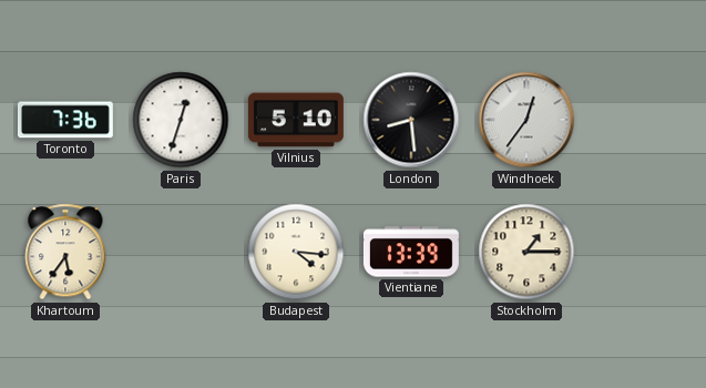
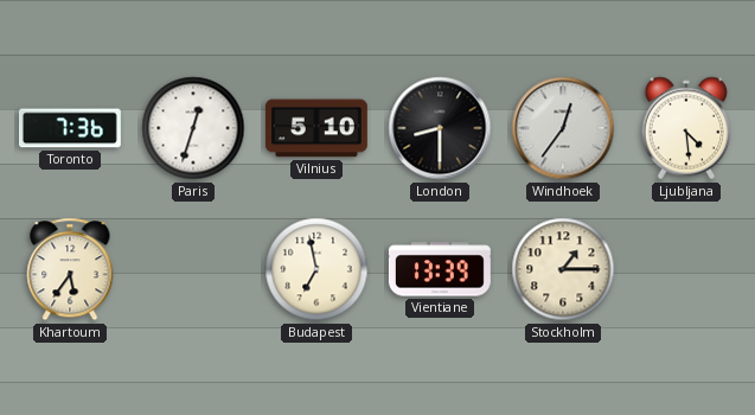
London: 8:29 -> 8:30
Ljubljana: none -> 4:29
Budapest: 4:16 -> 6:58
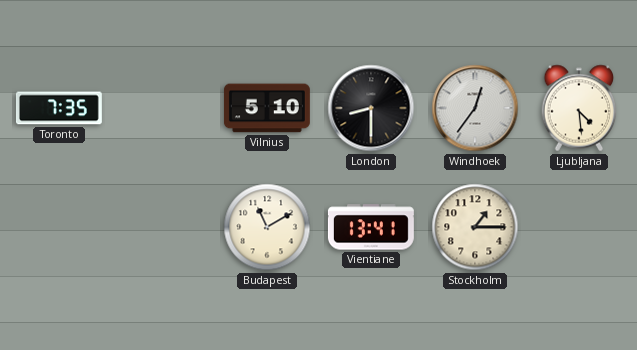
Toronto: 7:36 -> 7:35
Paris: 12:33 -> none
Khartoum: 5:36 -> none
Budapest: 6:58 -> 11:10
Vientiane: 13:39 -> 13:41
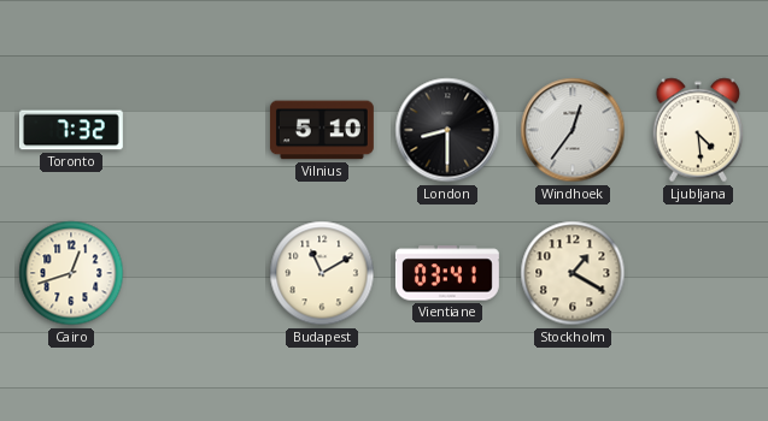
Toronto: 7:35 -> 7:32
Cairo: none -> 12:42
Vientiane: 13:41 -> 03:41
Stockholm: 1:15 -> 1:20
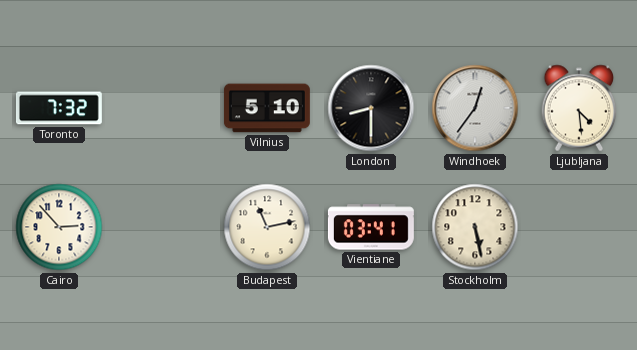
Cairo: 12:42 -> 2:53
Budapest: 11:10 -> 11:13
Stockholm: 1:20 -> 5:28
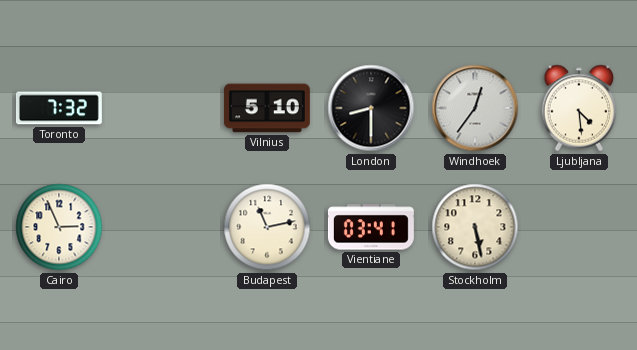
Cairo: 2:53 -> 2:56
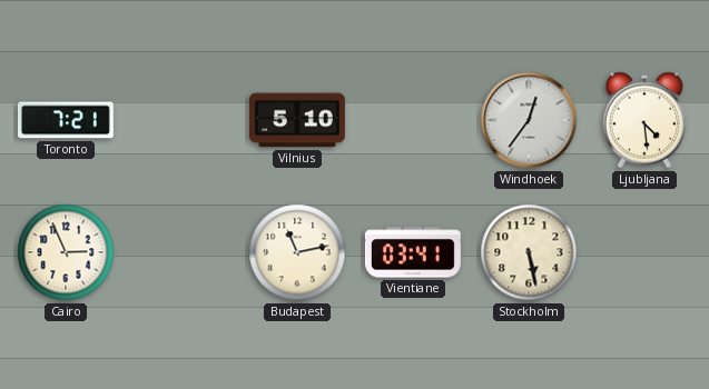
Toronto: 7:32 -> 7:21
London: 8:30 -> none
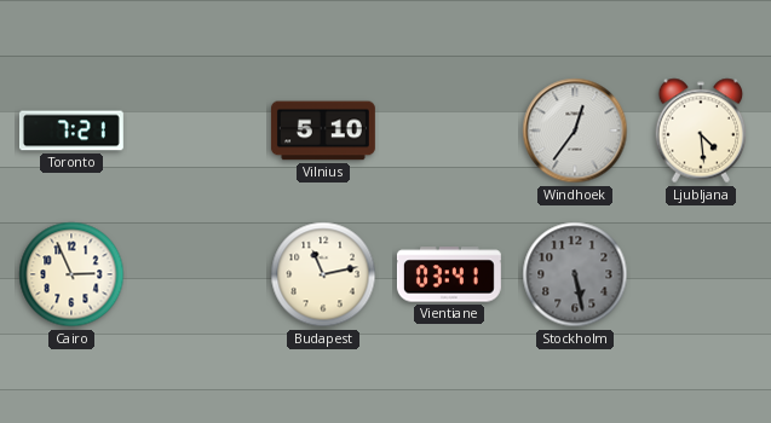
Stockholm dial: cream -> grey
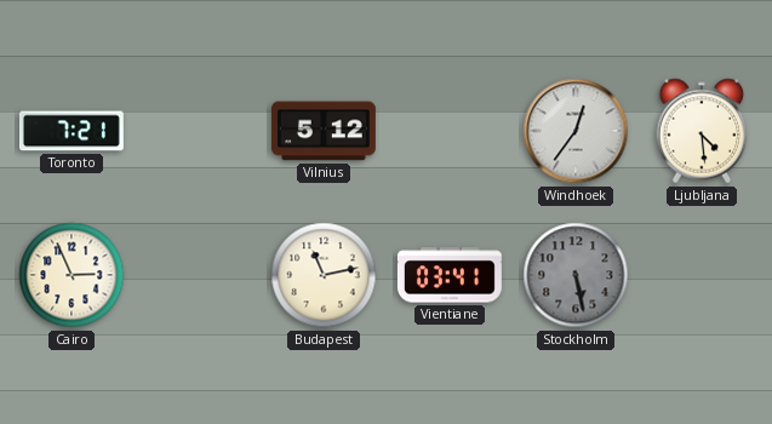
Vilnius: 5:10 -> 5:12
